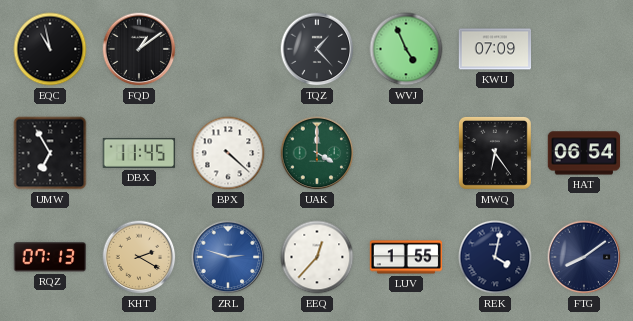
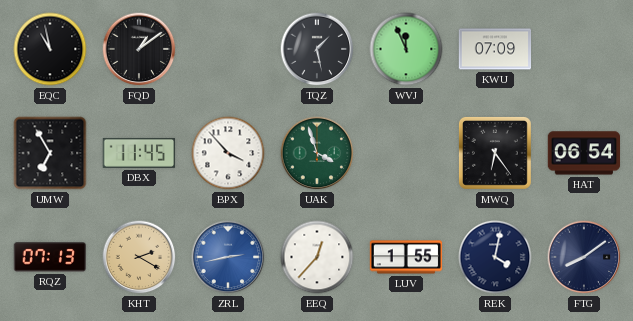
TQZ: 1:23 -> 1:28
WVJ: 4:56 -> 11:56
BPX: 4:22 -> 3:53
UAK: 4:00 -> 3:57
ZRL: 2:48 -> 2:43
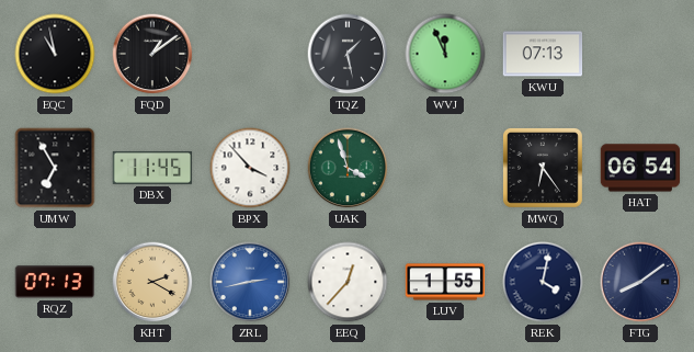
KWU: 07:09 -> 07:13
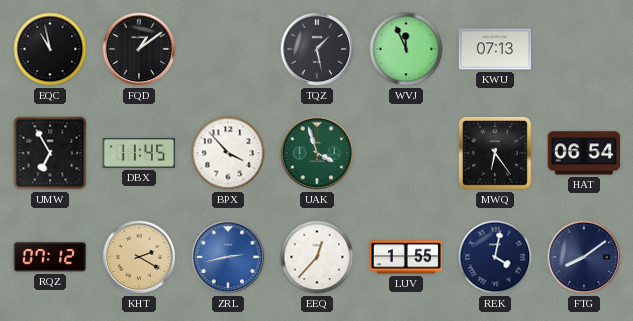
RQZ: 07:13 -> 07:12
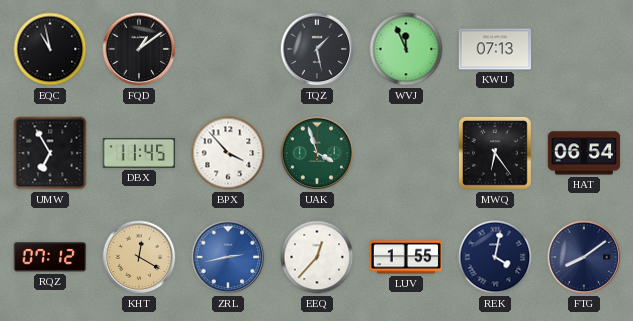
KHT: 2:20 -> 12:20
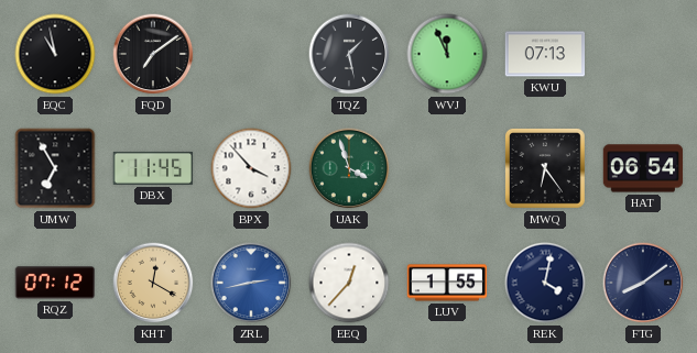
FQD: 1:09 -> 7:09
